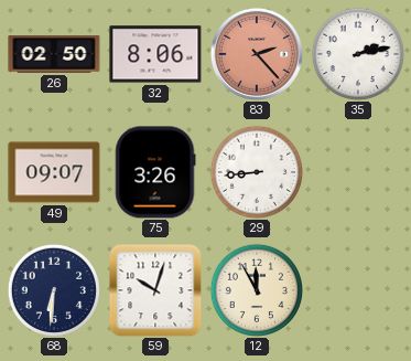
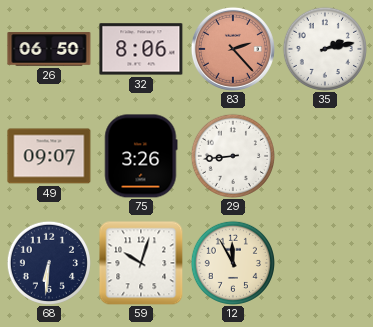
26: 02:50 -> 06:50
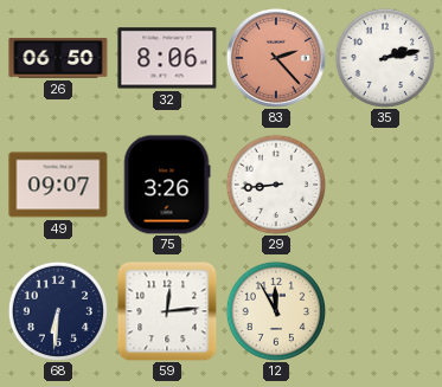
59: 10:03 -> 12:14
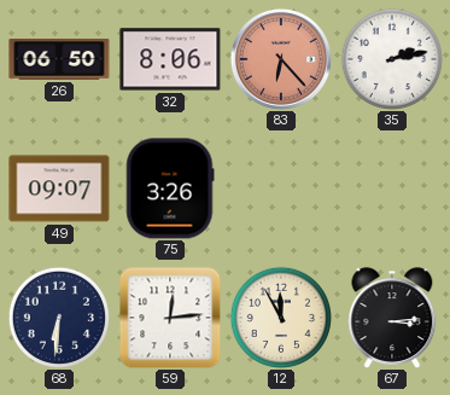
83: 2:23 -> 6:23
29: 8:44 -> none
67: none -> 3:14
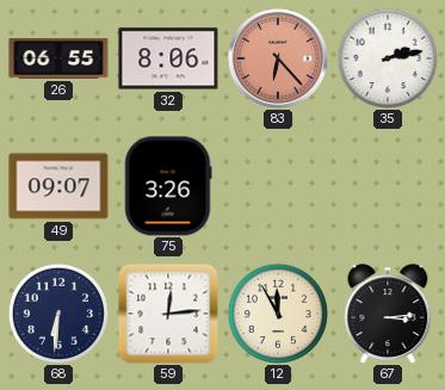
26: 06:50 -> 06:55
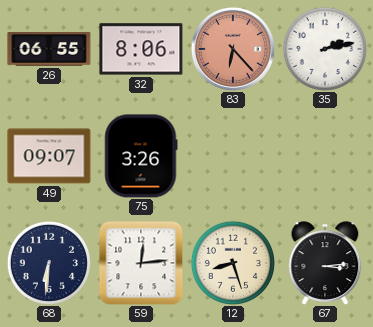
12: 11:55 -> 8:27
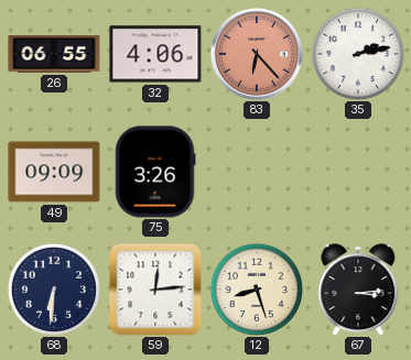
32: 8:06 -> 4:06
49: 09:07 -> 09:09
